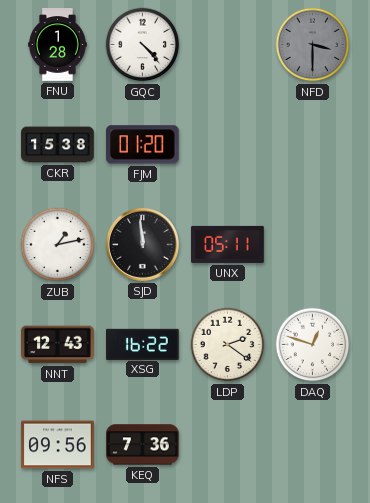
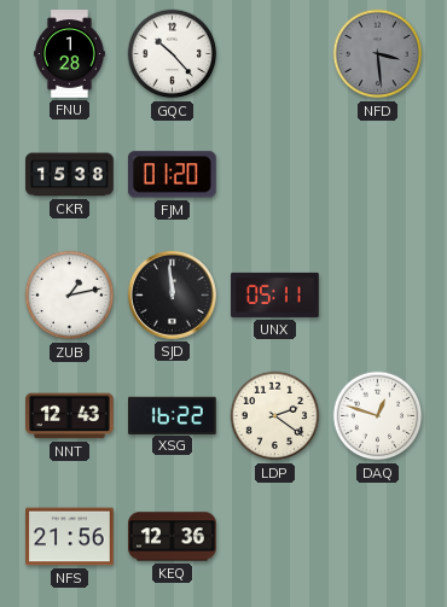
GQC: 4:23 -> 10:23
NFD: 3:30 -> 3:29
NFS: 09:56 -> 21:56
KEQ: 7:36 -> 12:36
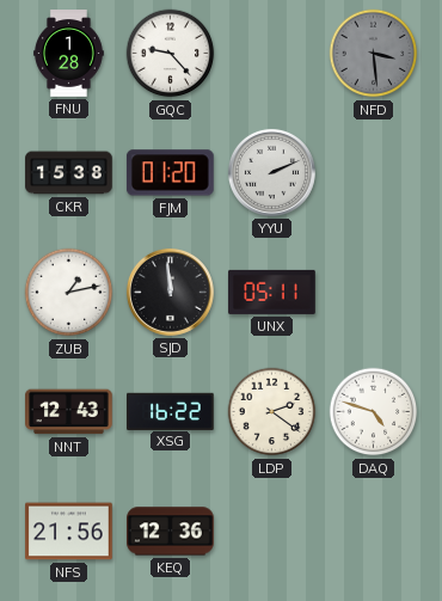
GQC: 10:23 -> 9:23
YYU: none -> 2:11
DAQ: 12:48 -> 4:48
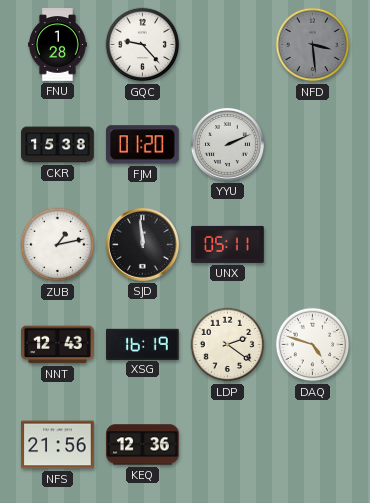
XSG: 16:22 -> 16:19
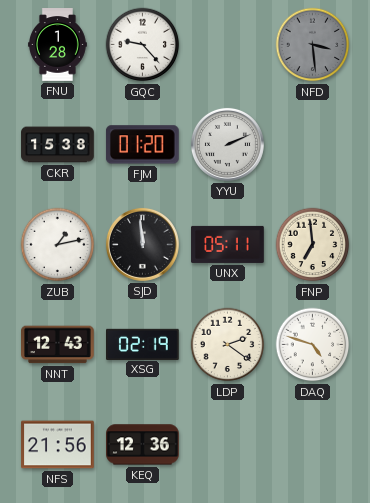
FNP: none -> 6:59
XSG: 16:19 -> 02:19
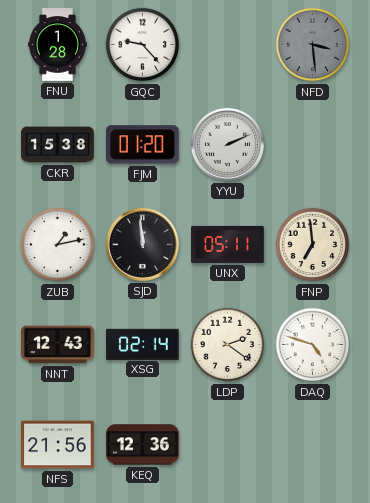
XSG: 02:19 -> 02:14
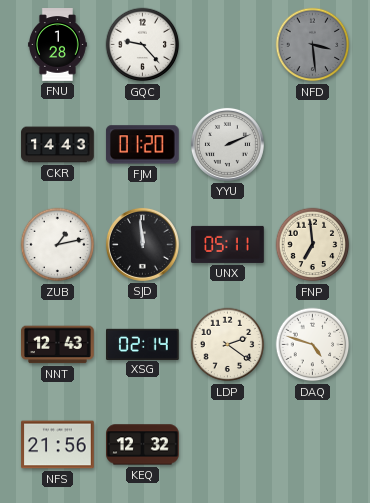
CKR: 15:38 -> 14:43
KEQ: 12:36 -> 12:32
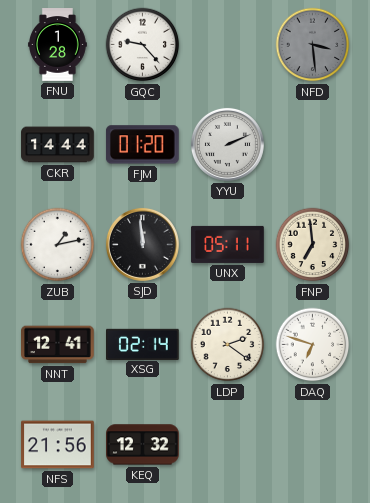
CKR: 14:43 -> 14:44
NNT: 12:43 -> 12:41
DAQ: 4:48 -> 6:48
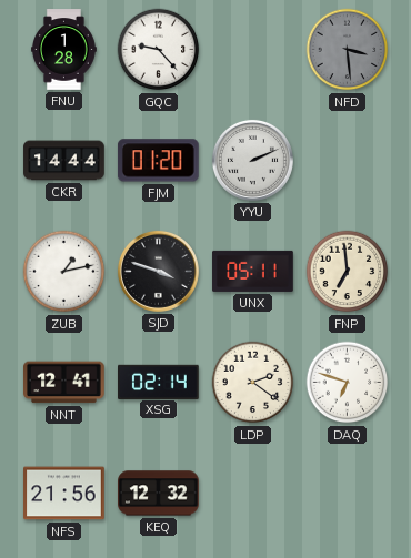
SJD: 11:59 -> 3:48
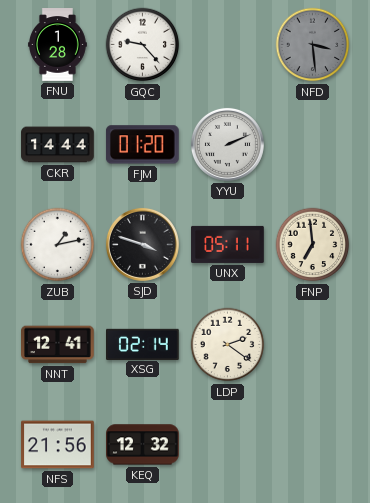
DAQ: 6:48 -> none
